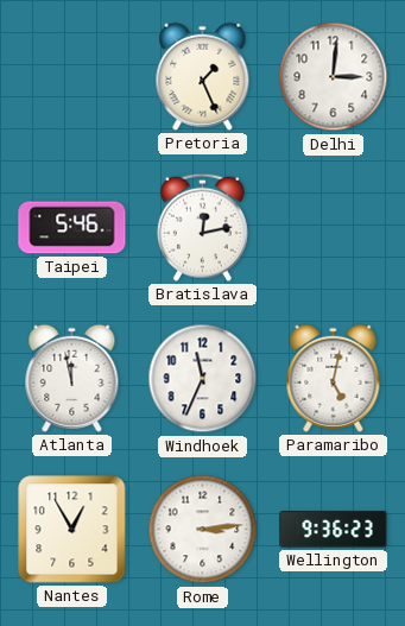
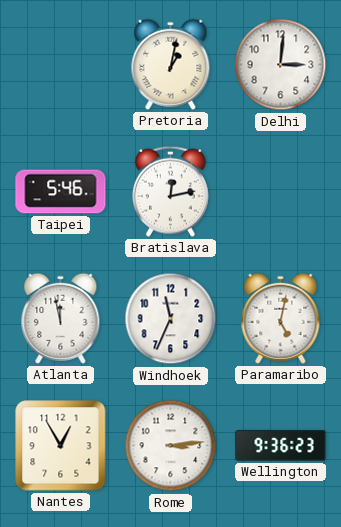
Pretoria: 1:26 -> 1:02
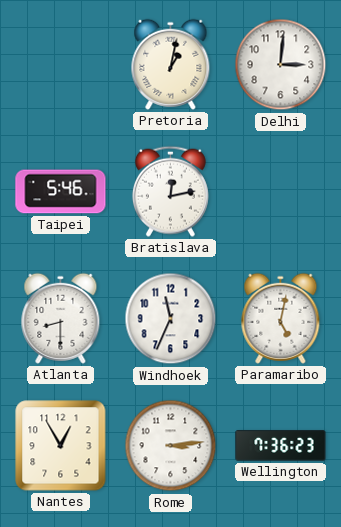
Atlanta: 11:58 -> 8:30
Wellington: 9:36 -> 7:36
